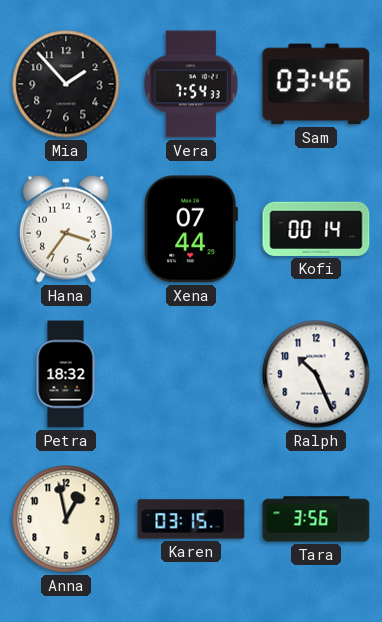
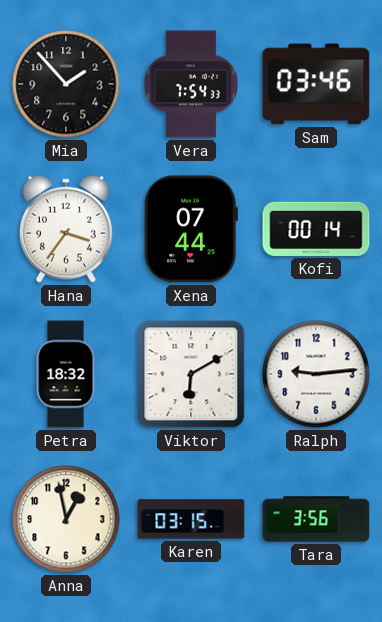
Viktor: none -> 6:10
Ralph: 10:26 -> 9:14
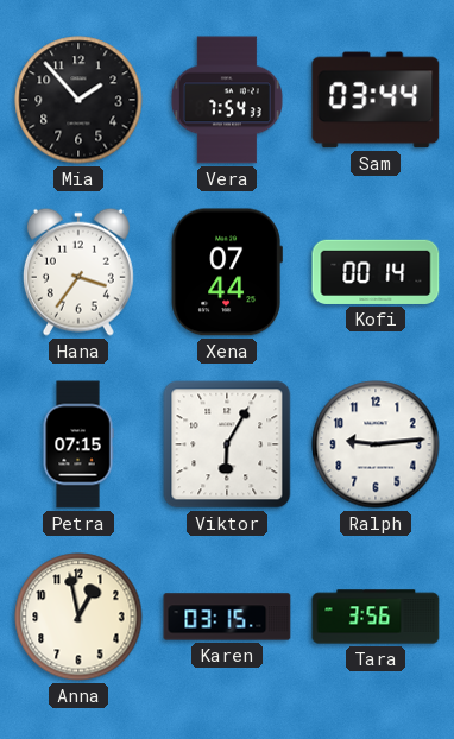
Sam: 03:46 -> 03:44
Petra: 18:32 -> 07:15
Viktor: 6:10 -> 6:05
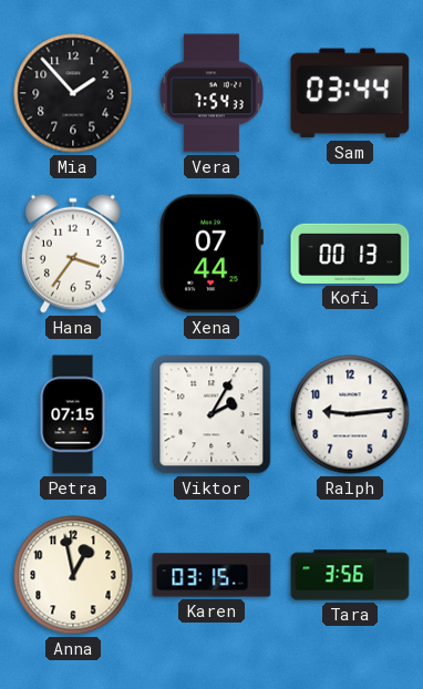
Kofi: 00:14 -> 00:13
Viktor: 6:05 -> 2:05
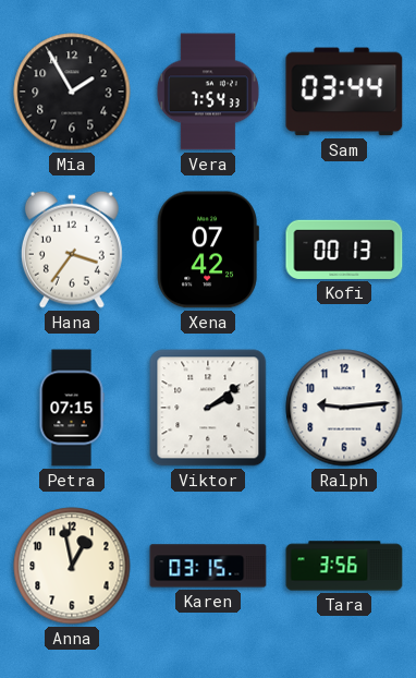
Mia: 1:53 -> 1:55
Xena: 07:44 -> 07:42
Viktor: 2:05 -> 2:09
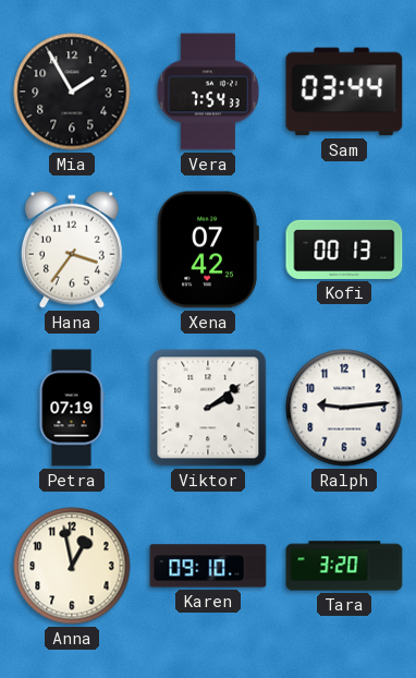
Petra: 07:15 -> 07:19
Karen: 03:15 -> 09:10
Tara: 3:56 -> 3:20
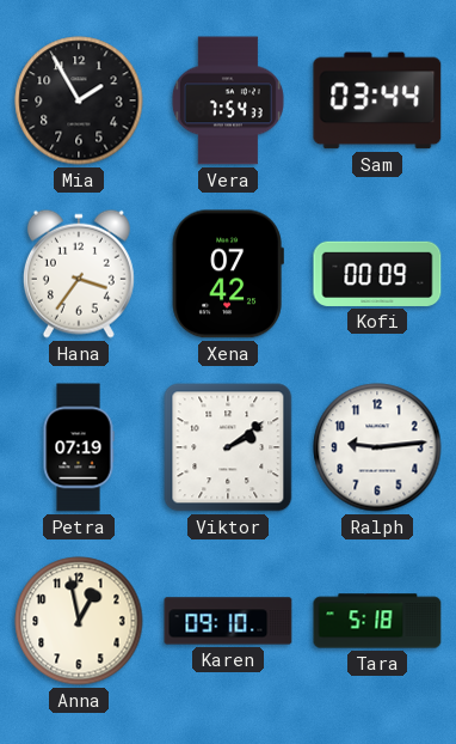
Kofi: 00:13 -> 00:09
Tara: 3:20 -> 5:18
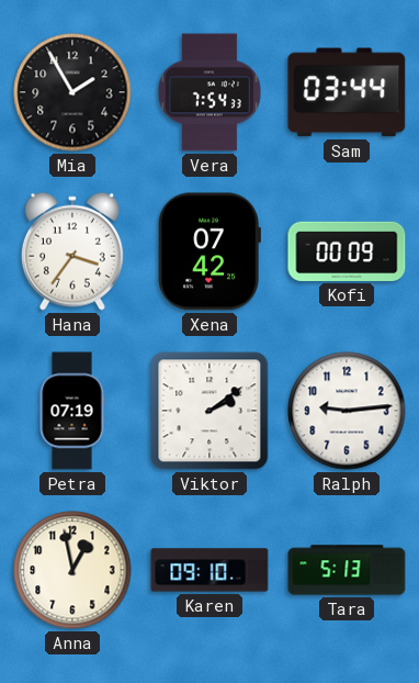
Tara: 5:18 -> 5:13
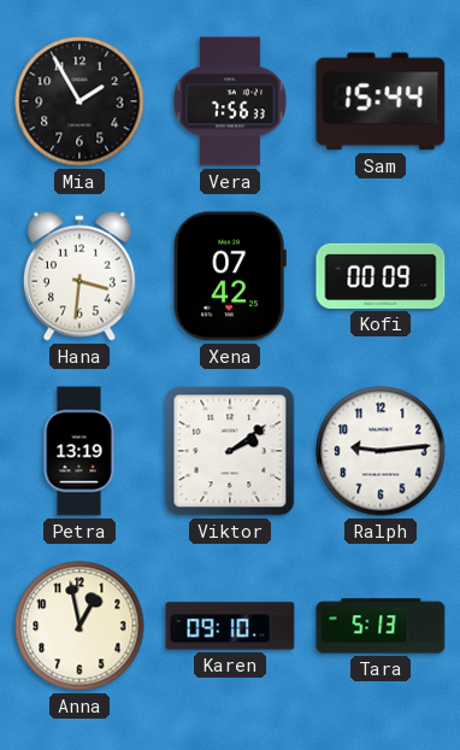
Vera: 7:54 -> 7:56
Sam: 03:44 -> 15:44
Hana: 3:36 -> 3:31
Petra: 07:19 -> 13:19
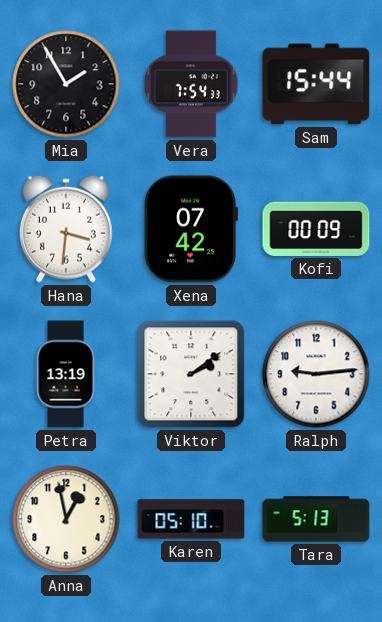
Vera: 7:56 -> 7:54
Karen: 09:10 -> 05:10
